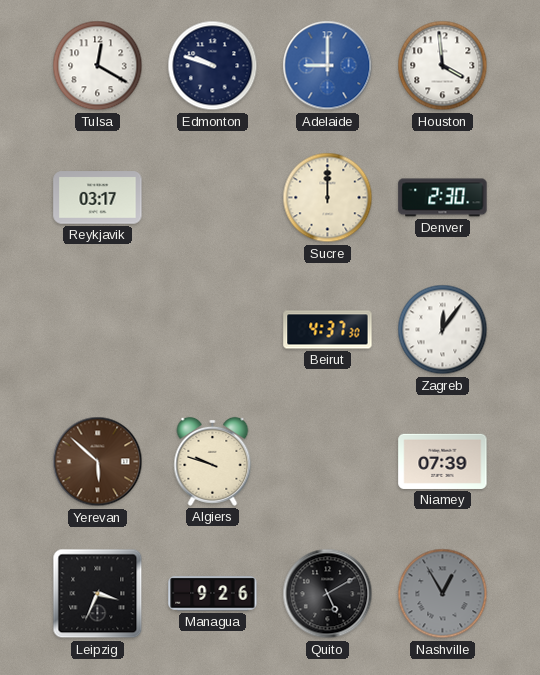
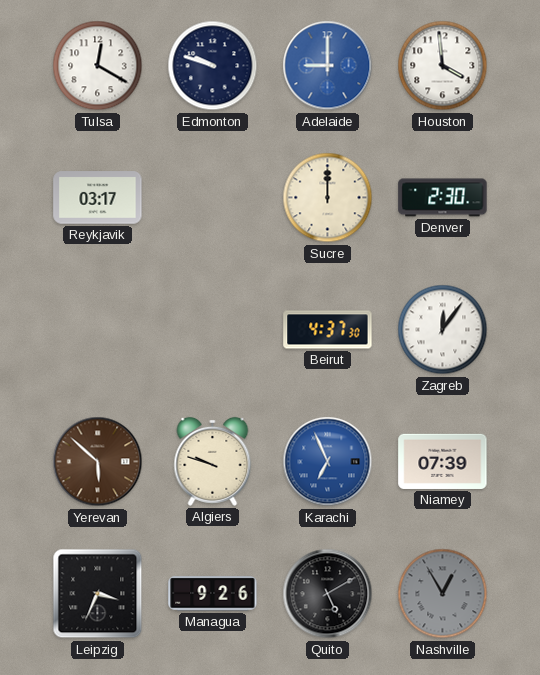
Karachi: none -> 6:56
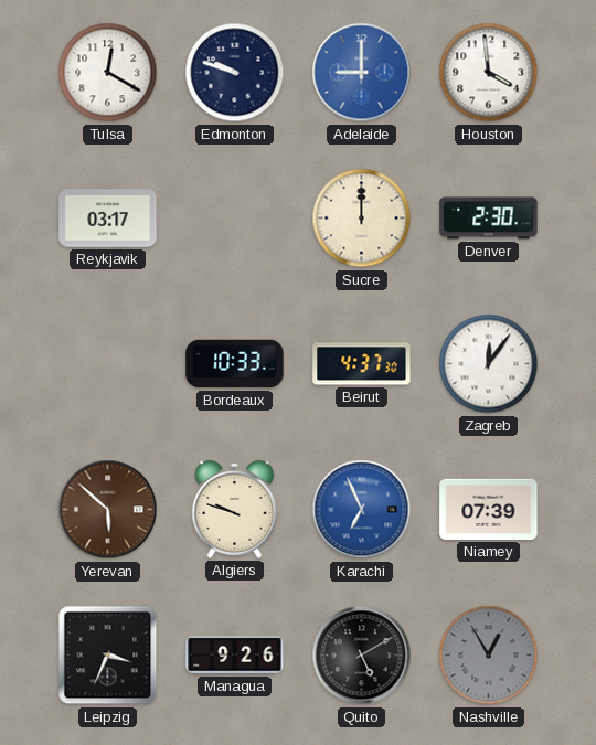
Bordeaux: none -> 10:33
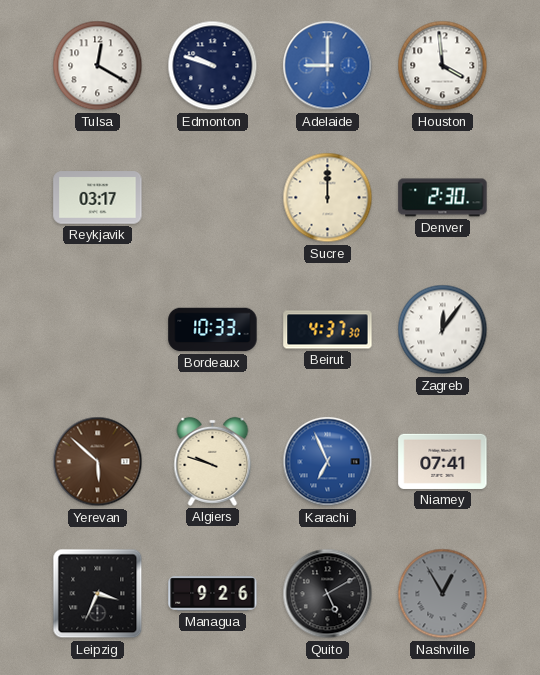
Niamey: 07:39 -> 07:41
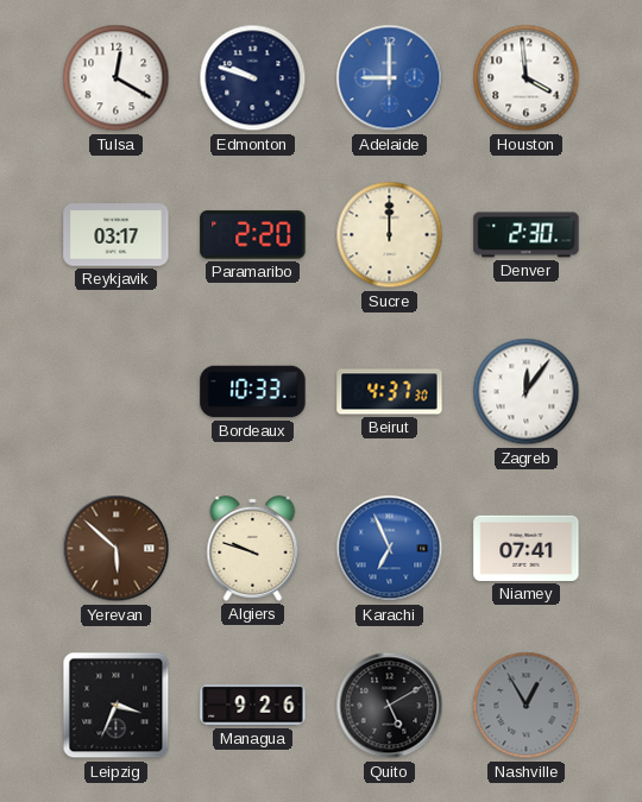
Paramaribo: none -> 2:20
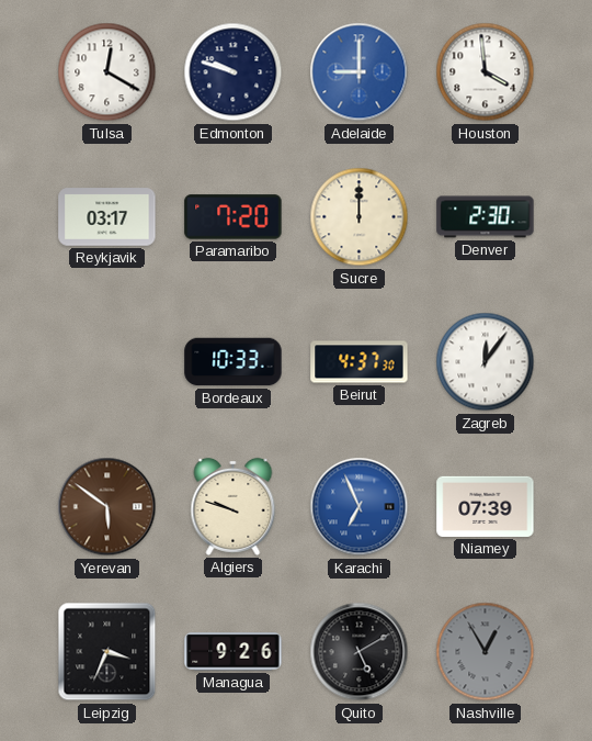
Paramaribo: 2:20 -> 7:20
Yerevan: 5:52 -> 5:51
Niamey: 07:41 -> 07:39
